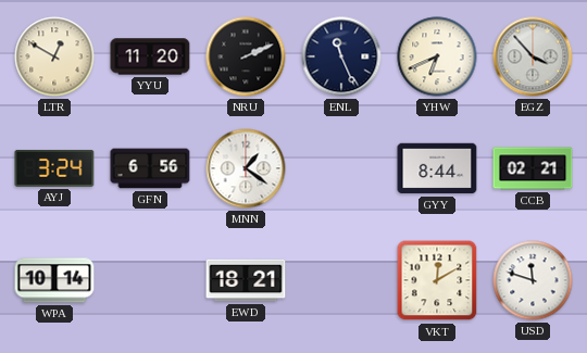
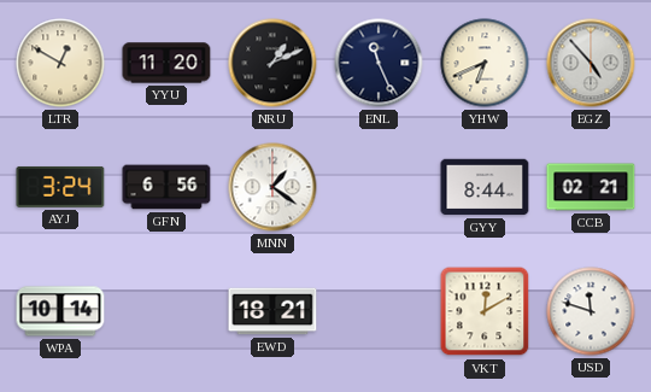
NRU: 2:11 -> 1:11
EGZ: 3:53 -> 4:53
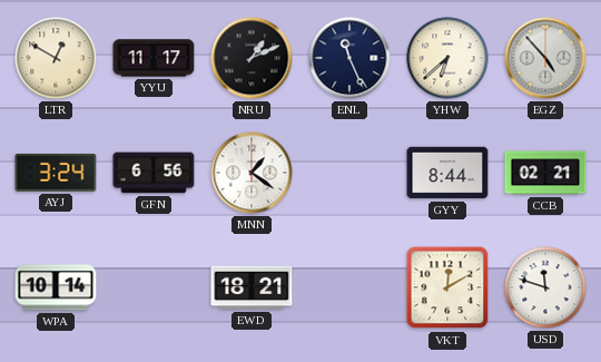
YYU: 11:20 -> 11:17
YHW: 6:41 -> 6:38
